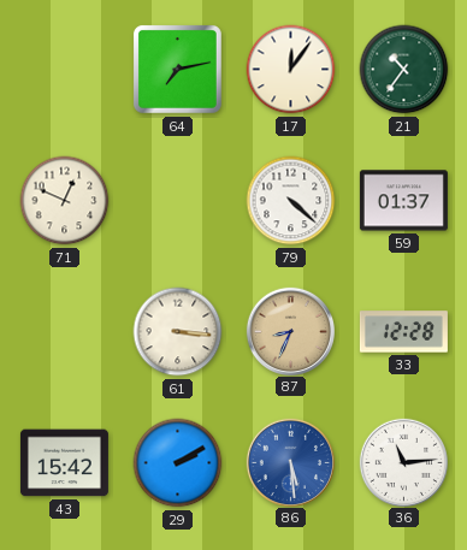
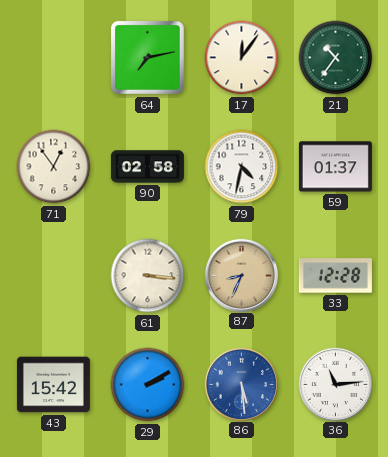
71: 12:49 -> 12:54
90: none -> 02:58
79: 4:22 -> 4:32
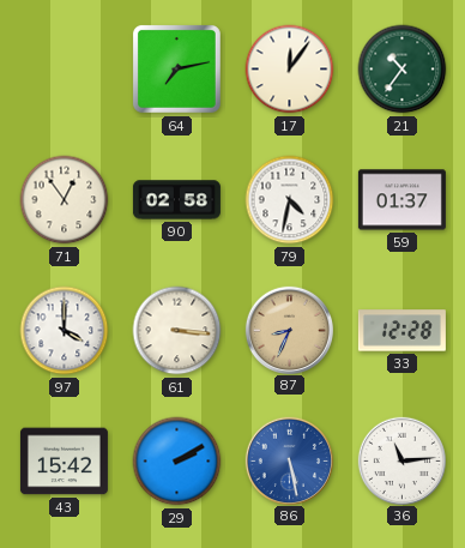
97: none -> 4:00
86: 5:29 -> 5:28
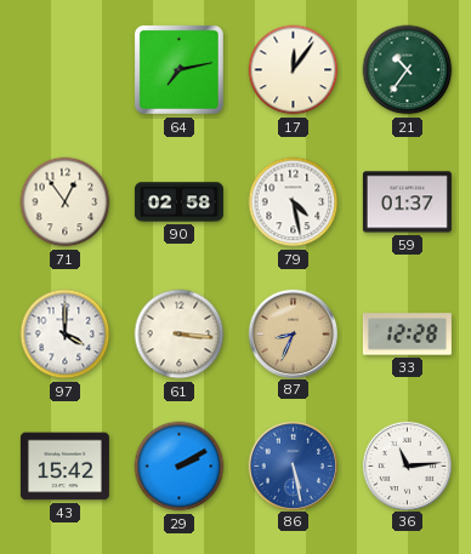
79: 4:32 -> 4:28
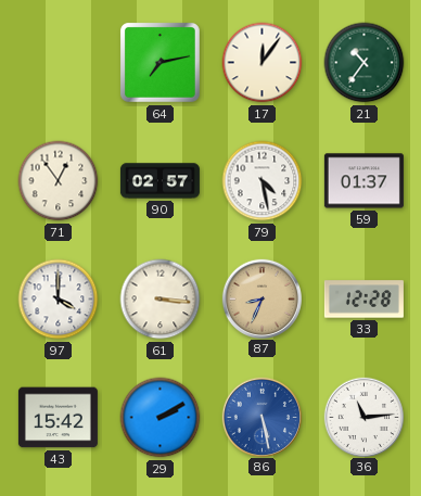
90: 02:58 -> 02:57
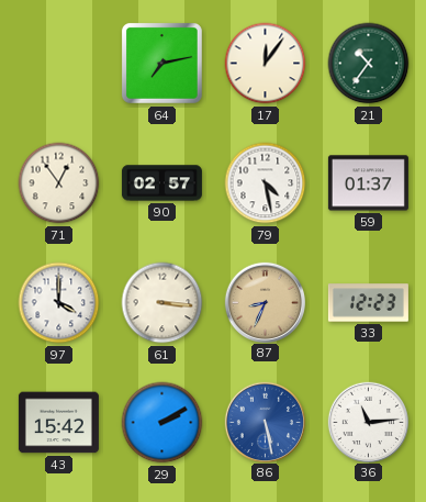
33: 12:28 -> 12:23
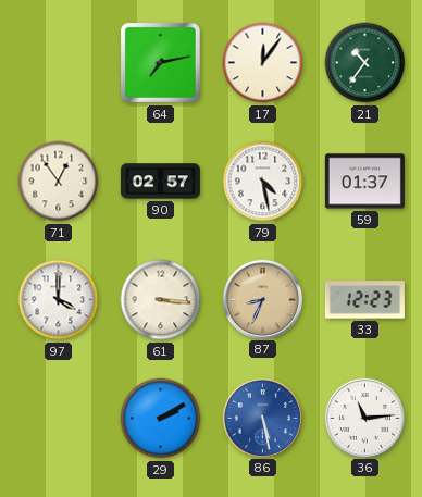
43: 15:42 -> none
